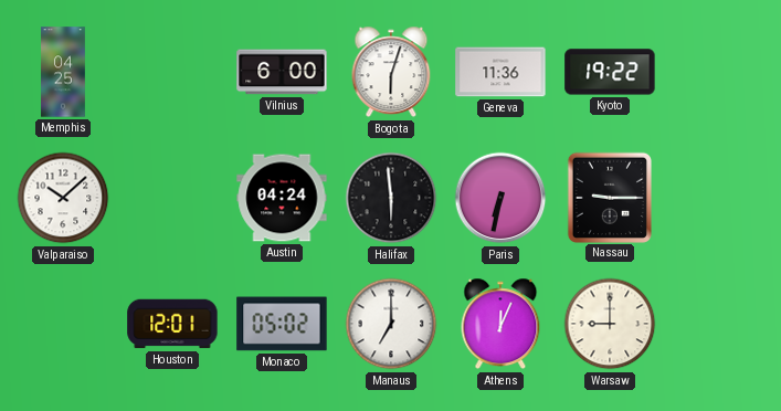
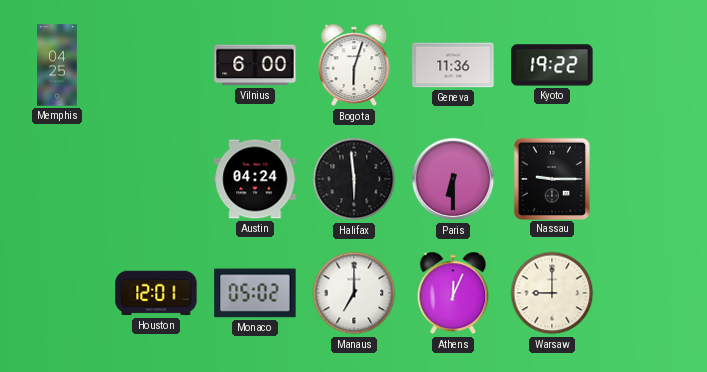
Valparaiso: 10:08 -> none
Paris: 6:32 -> 6:30
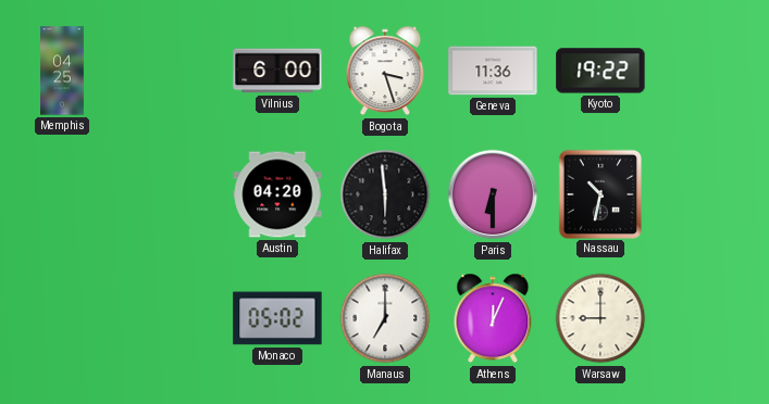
Bogota: 6:03 -> 3:27
Austin: 04:24 -> 04:20
Nassau: 9:15 -> 10:32
Houston: 12:01 -> none
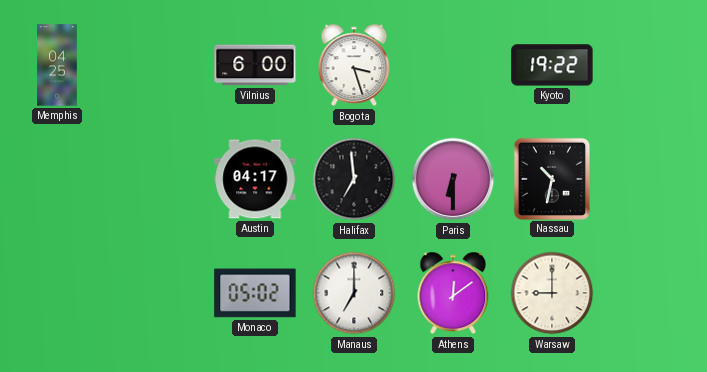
Geneva: 11:36 -> none
Austin: 04:20 -> 04:17
Halifax: 5:59 -> 6:59
Athens: 12:04 -> 12:09
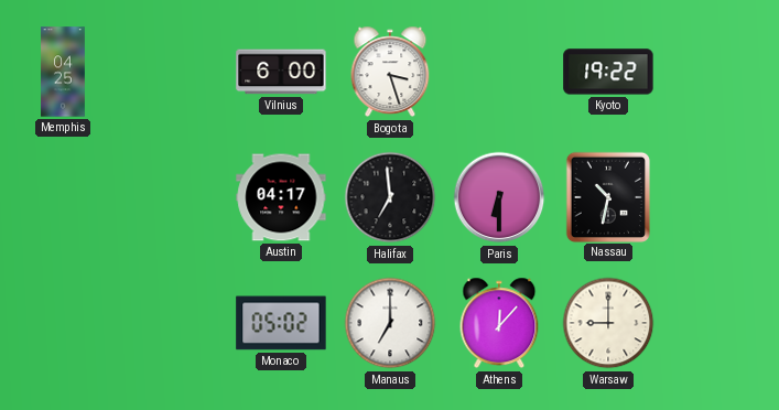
Athens: 12:09 -> 12:07
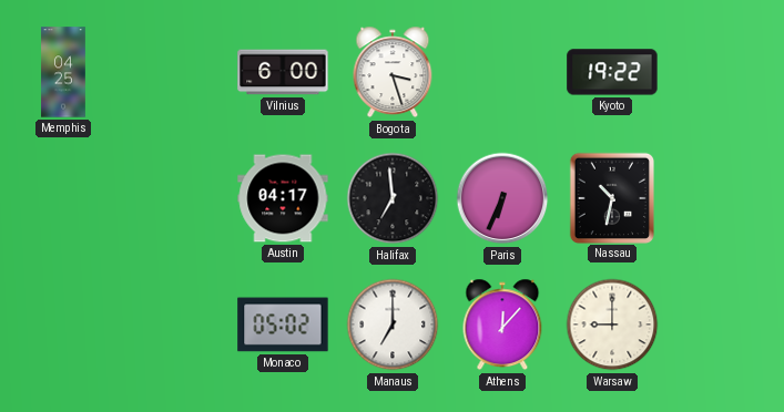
Paris: 6:30 -> 6:34
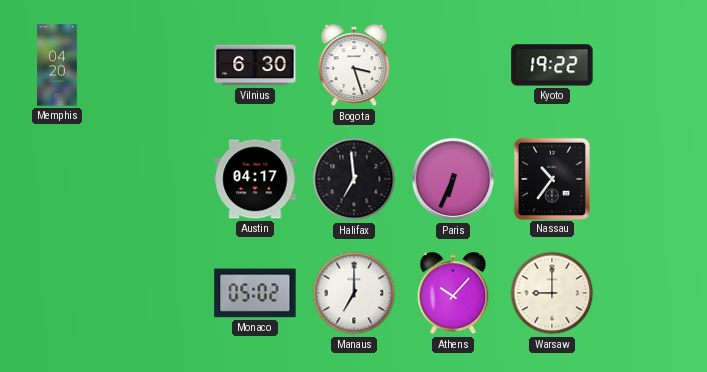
Memphis: 04:25 -> 04:20
Vilnius: 6:00 -> 6:30
Nassau: 10:32 -> 10:36
Athens: 12:07 -> 10:07
